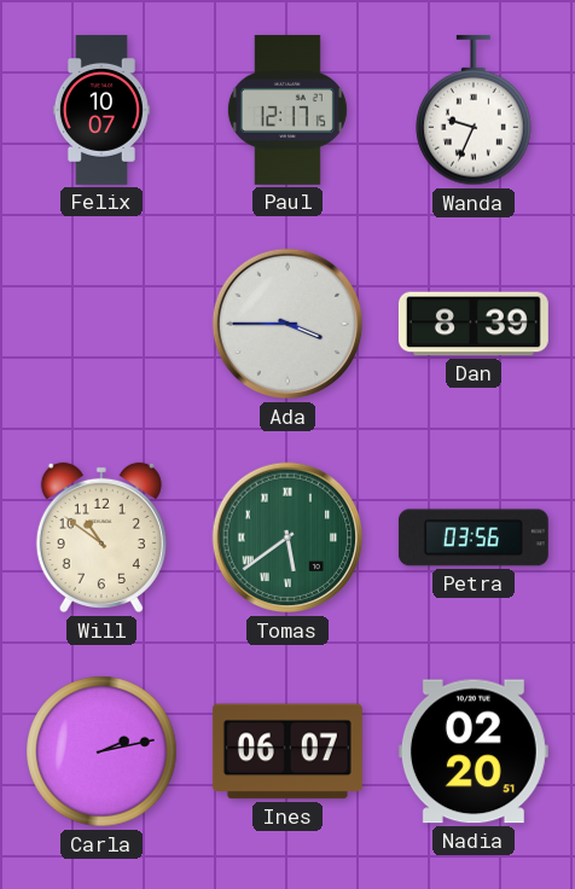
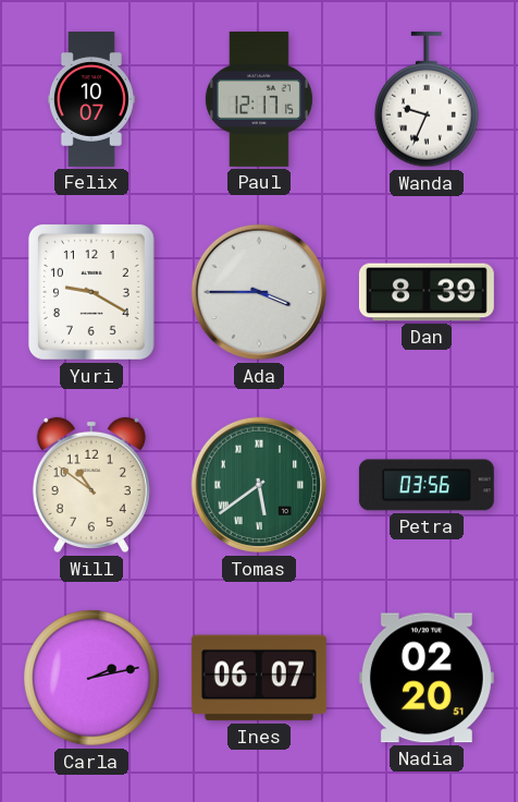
Yuri: none -> 9:20
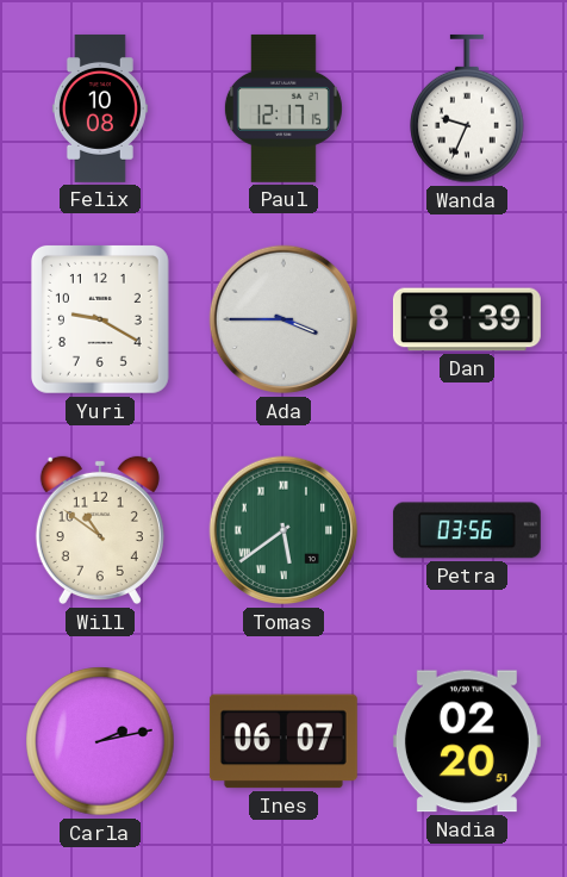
Felix: 10:07 -> 10:08
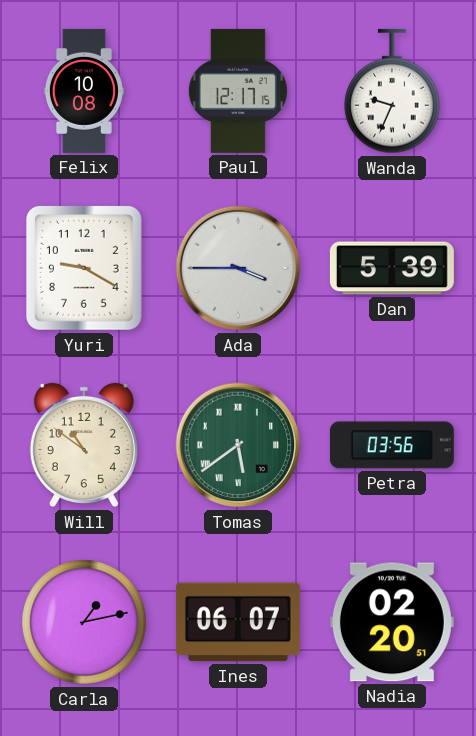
Dan: 8:39 -> 5:39
Carla: 2:13 -> 1:13
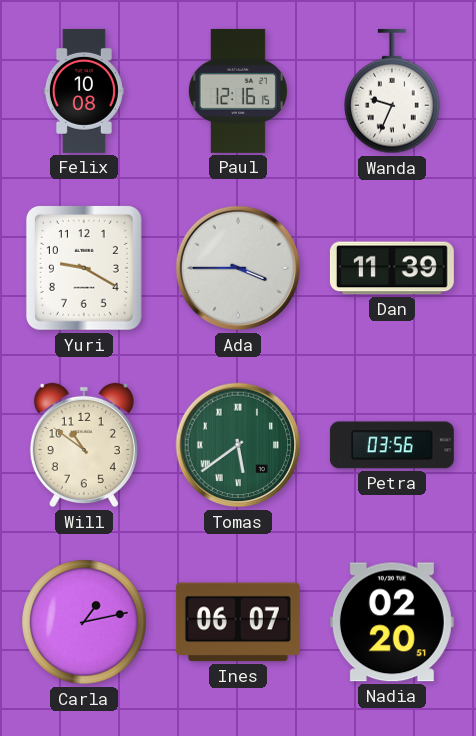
Paul: 12:17 -> 12:16
Dan: 5:39 -> 11:39
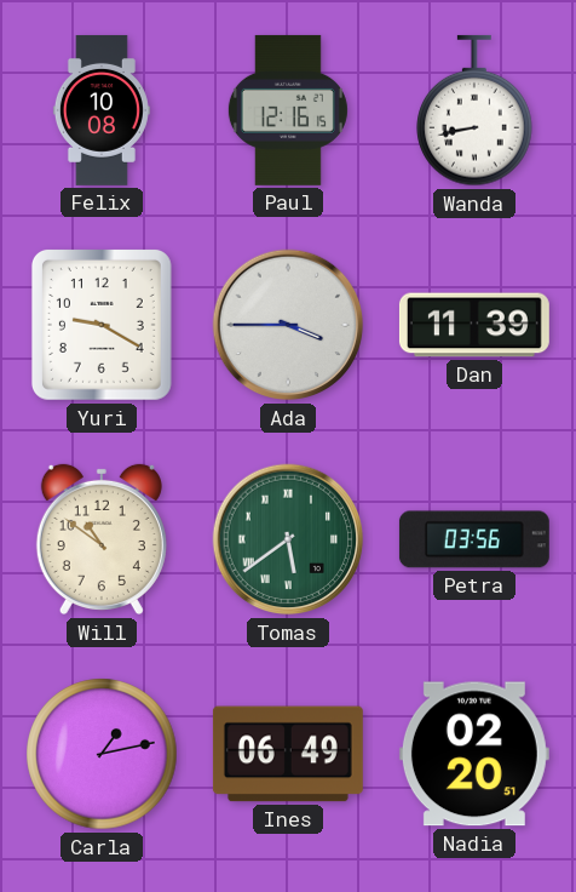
Wanda: 9:34 -> 8:43
Ines: 06:07 -> 06:49
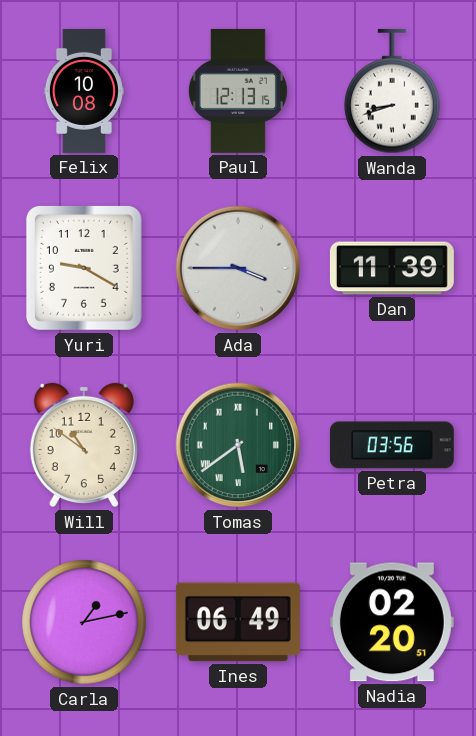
Paul: 12:16 -> 12:13
Wanda: 8:43 -> 8:42
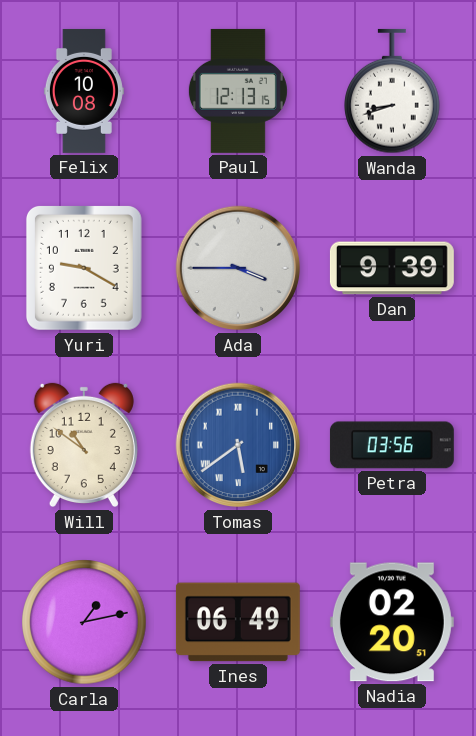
Dan: 11:39 -> 9:39
Tomas dial: green -> blue
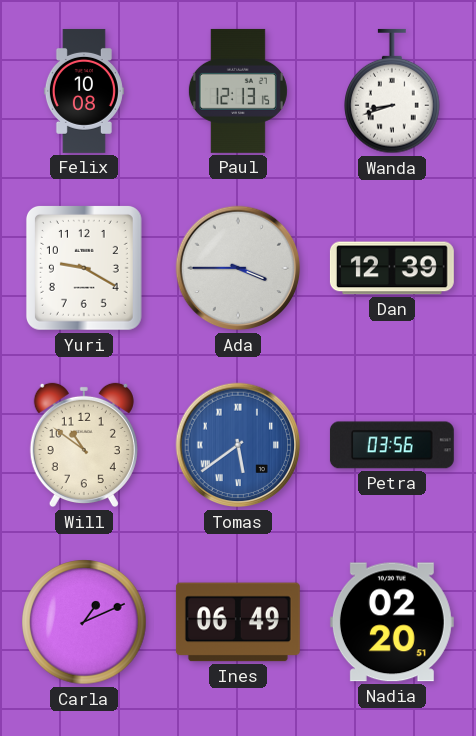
Dan: 9:39 -> 12:39
Carla: 1:13 -> 1:11
